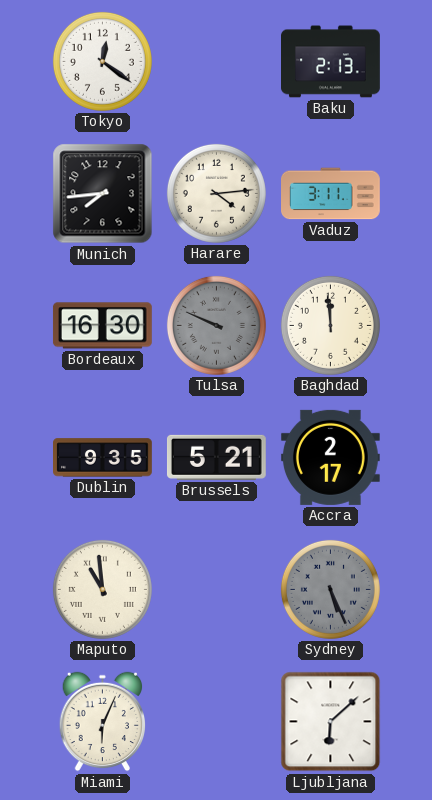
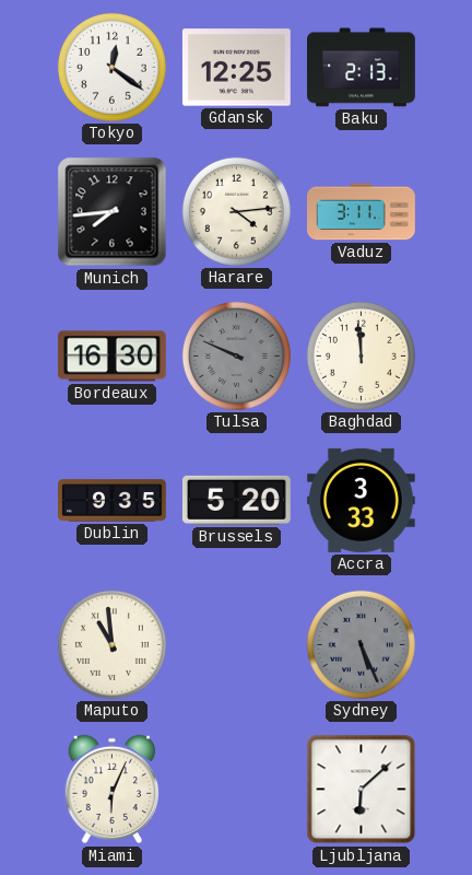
Gdansk: none -> 12:25
Brussels: 5:21 -> 5:20
Accra: 2:17 -> 3:33
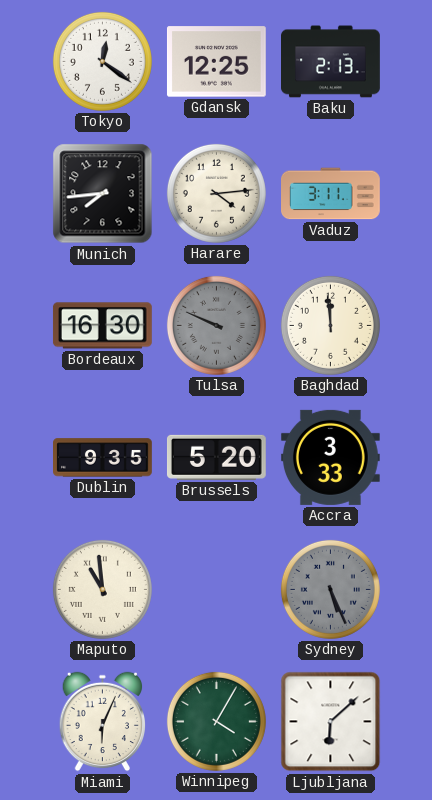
Winnipeg: none -> 4:05
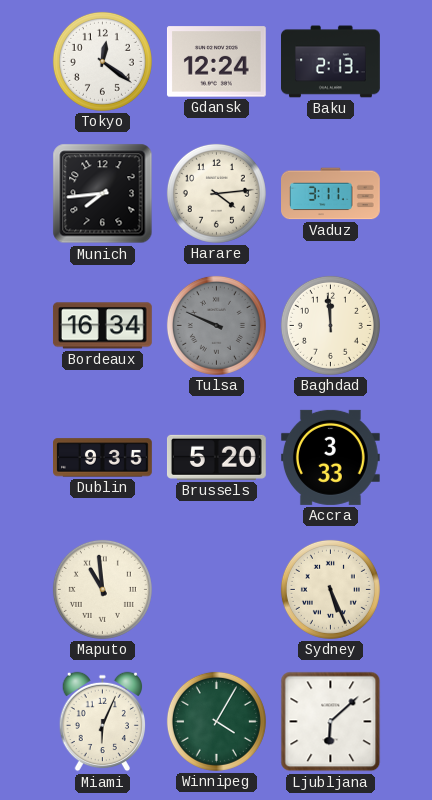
Gdansk: 12:25 -> 12:24
Bordeaux: 16:30 -> 16:34
Sydney dial: grey -> cream
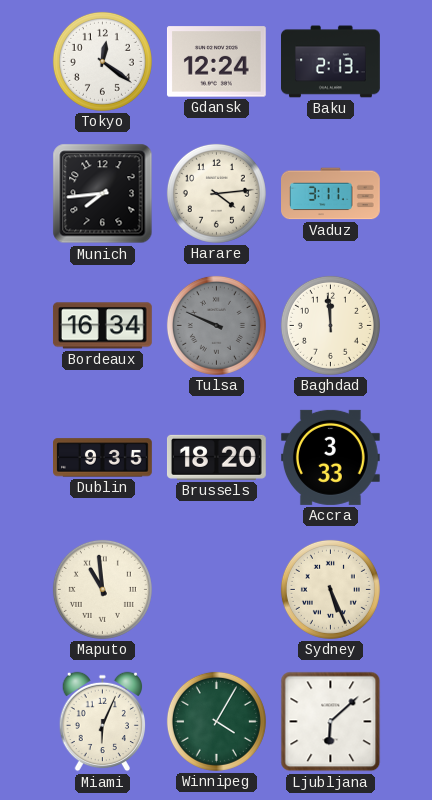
Brussels: 5:20 -> 18:20
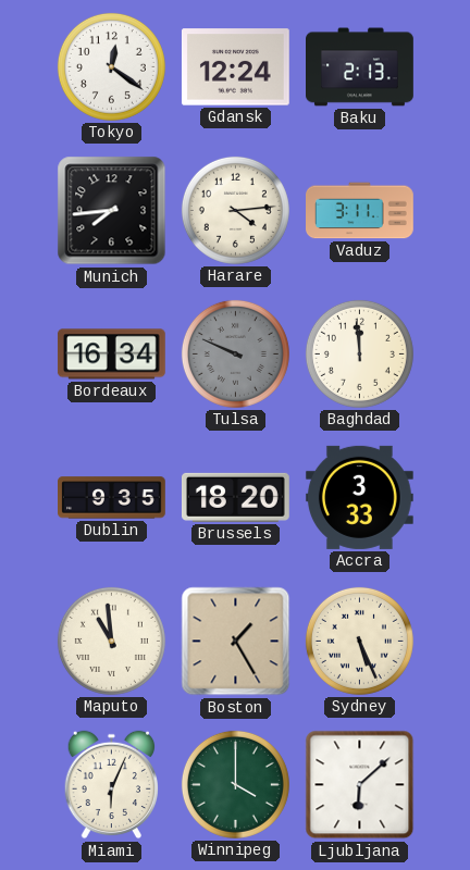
Boston: none -> 1:25
Winnipeg: 4:05 -> 4:00
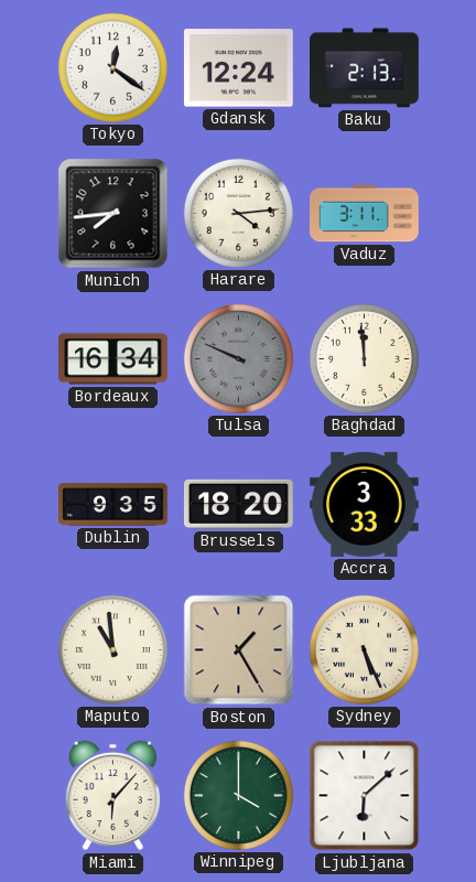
Miami: 6:04 -> 6:07
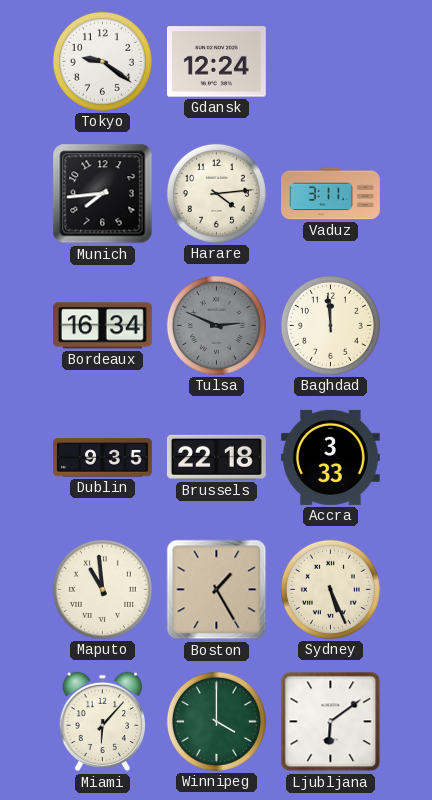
Tokyo: 12:21 -> 9:21
Baku: 2:13 -> none
Tulsa: 9:49 -> 2:49
Brussels: 18:20 -> 22:18
Ljubljana: 6:08 -> 6:09
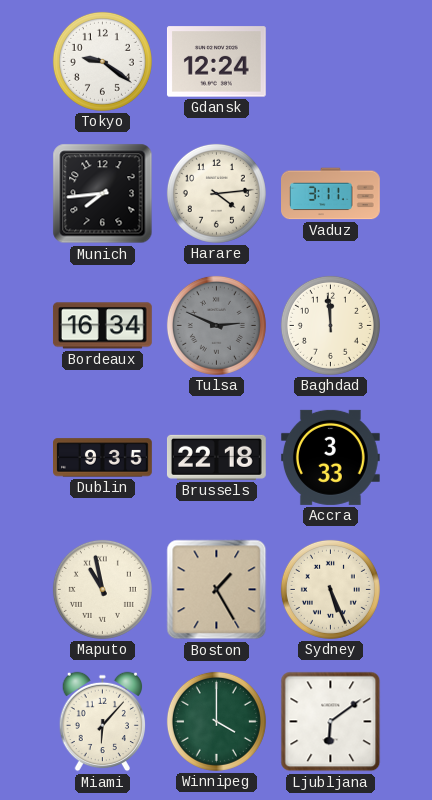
Maputo: 10:59 -> 10:58
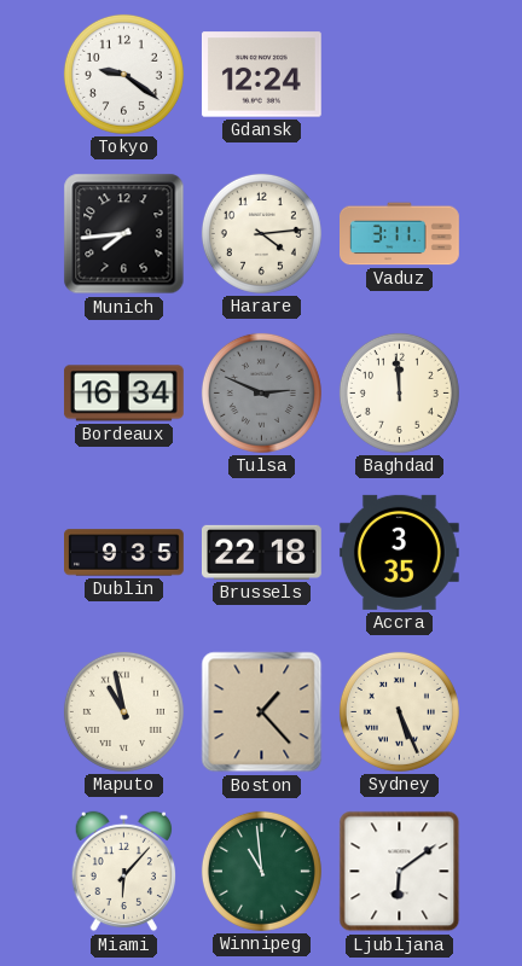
Accra: 3:33 -> 3:35
Boston: 1:25 -> 1:23
Winnipeg: 4:00 -> 10:59
